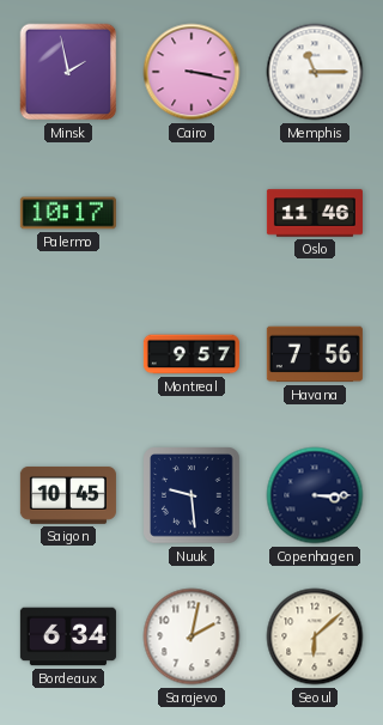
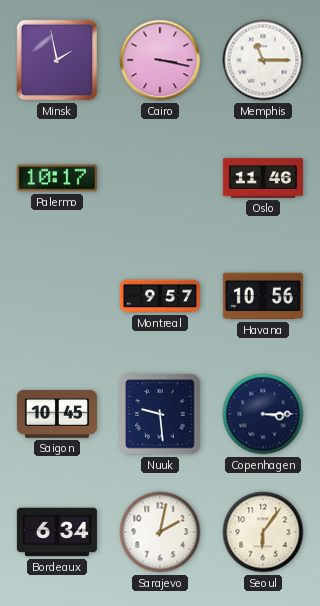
Havana: 7:56 -> 10:56
Seoul: 6:08 -> 6:06
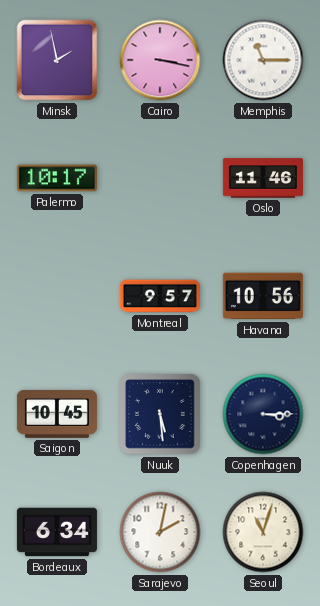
Nuuk: 9:29 -> 5:29
Seoul: 6:06 -> 11:03
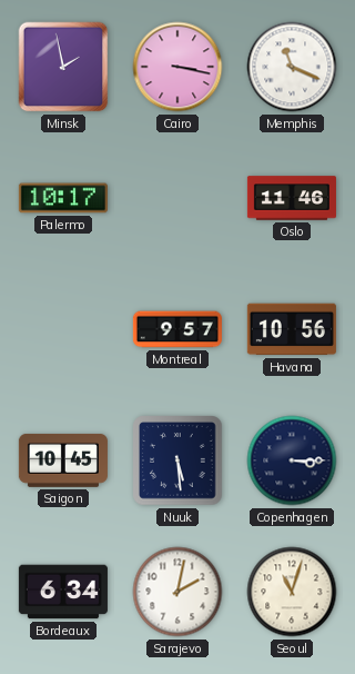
Memphis: 11:15 -> 11:19
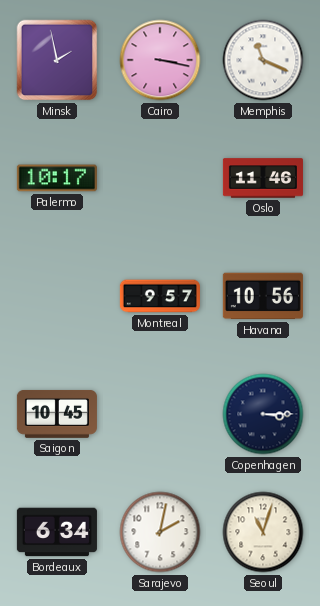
Nuuk: 5:29 -> none
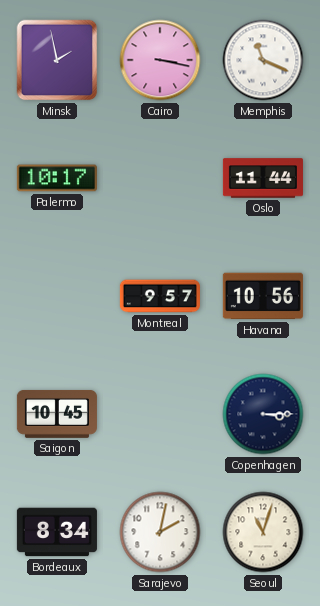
Oslo: 11:46 -> 11:44
Bordeaux: 6:34 -> 8:34
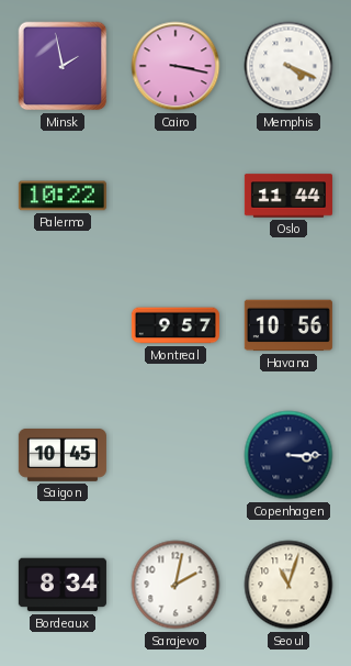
Memphis: 11:19 -> 4:19
Palermo: 10:17 -> 10:22
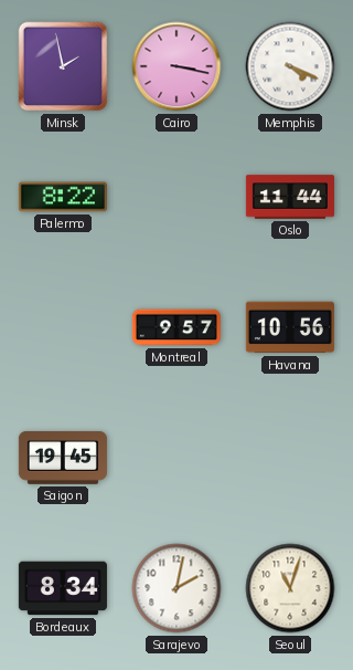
Palermo: 10:22 -> 8:22
Saigon: 10:45 -> 19:45
Copenhagen: 3:15 -> none
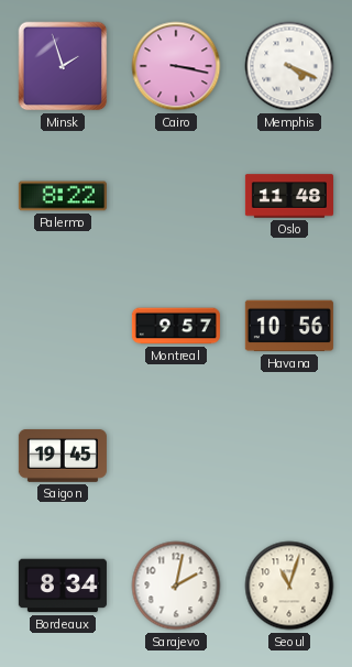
Minsk: 1:58 -> 1:57
Oslo: 11:44 -> 11:48
